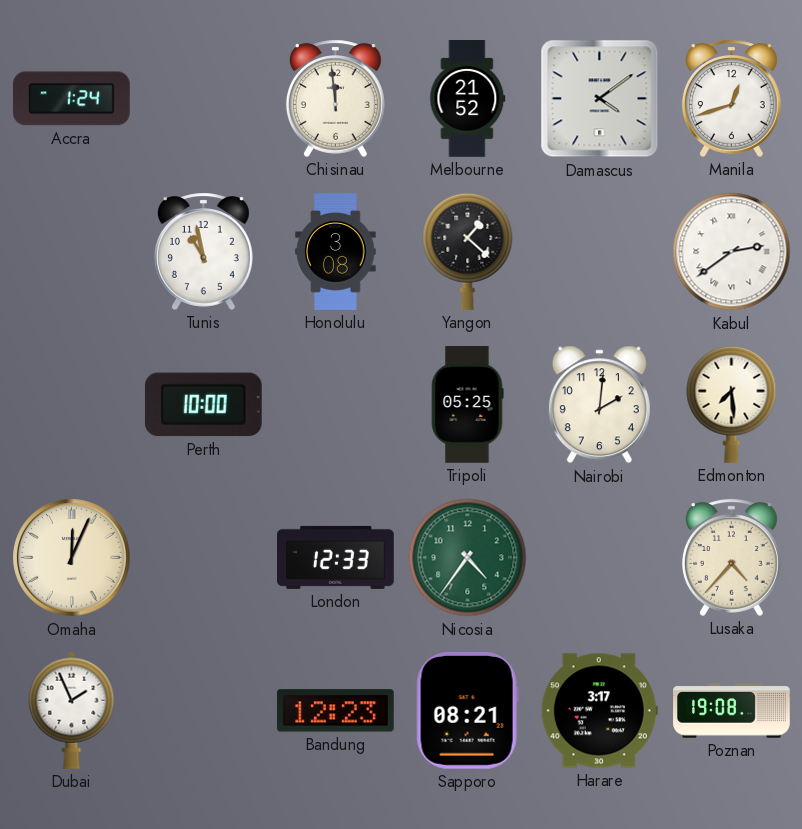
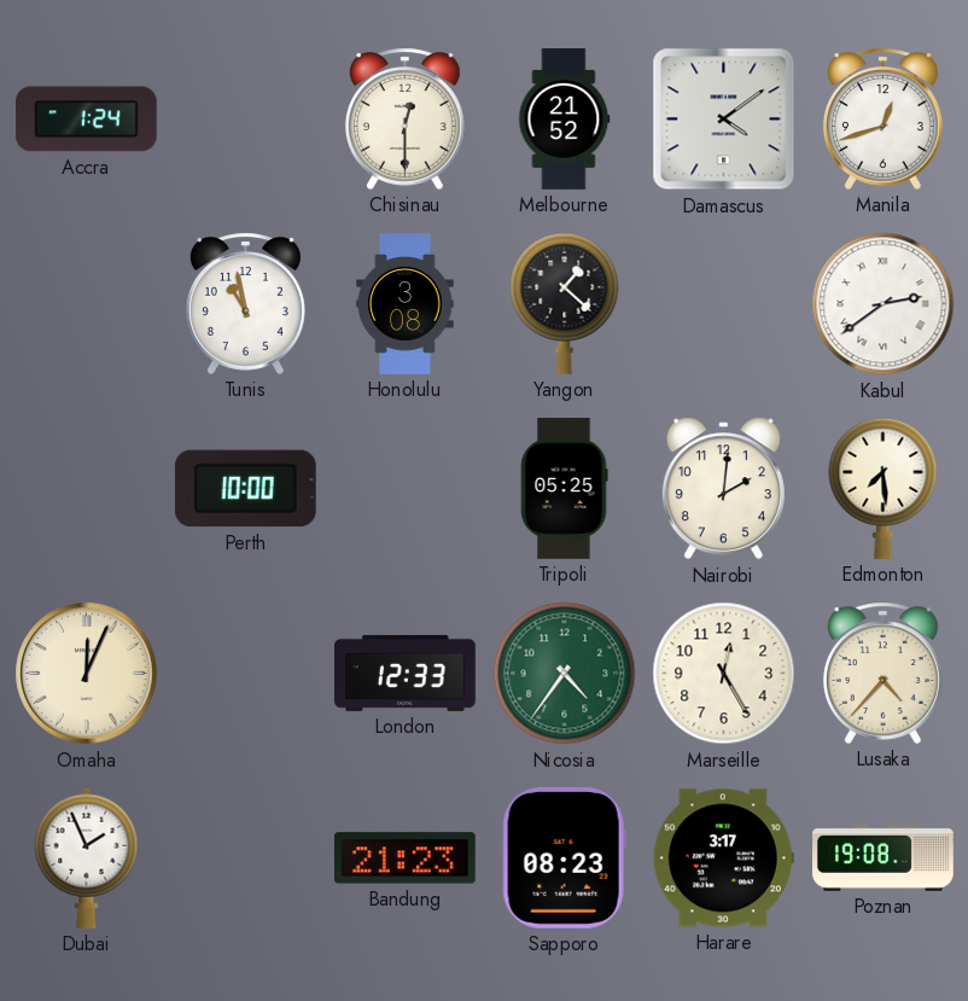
Chisinau: 11:59 -> 12:30
Marseille: none -> 12:25
Bandung: 12:23 -> 21:23
Sapporo: 08:21 -> 08:23
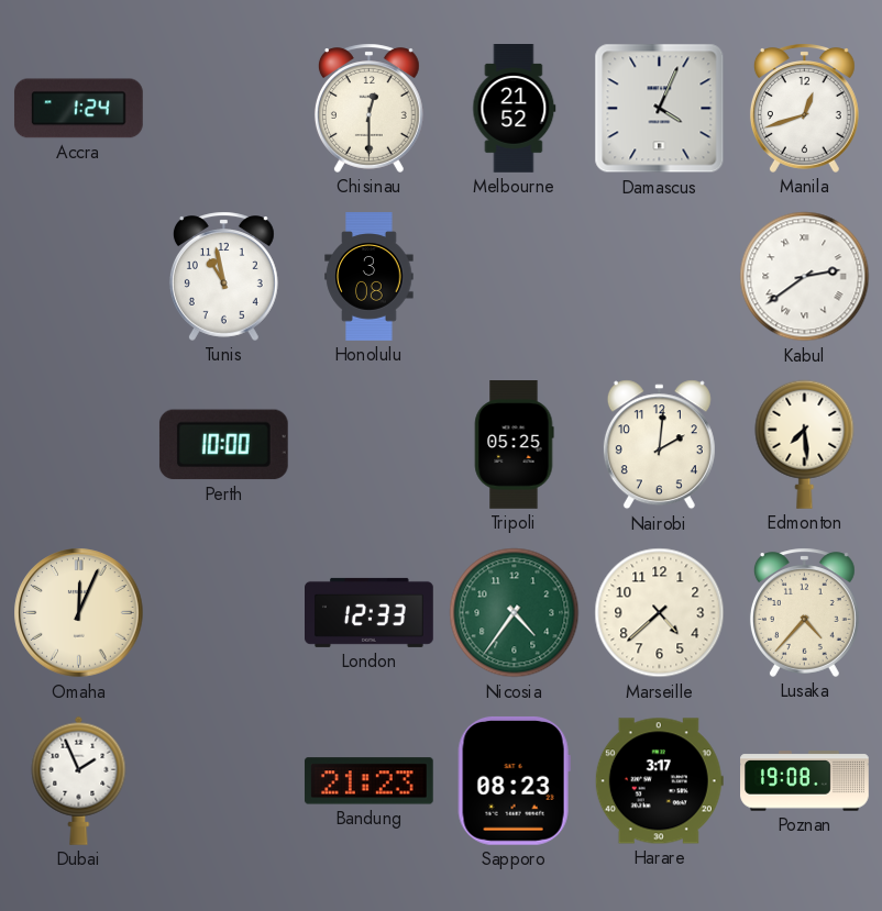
Damascus: 4:09 -> 4:04
Yangon: 1:22 -> none
Marseille: 12:25 -> 4:38
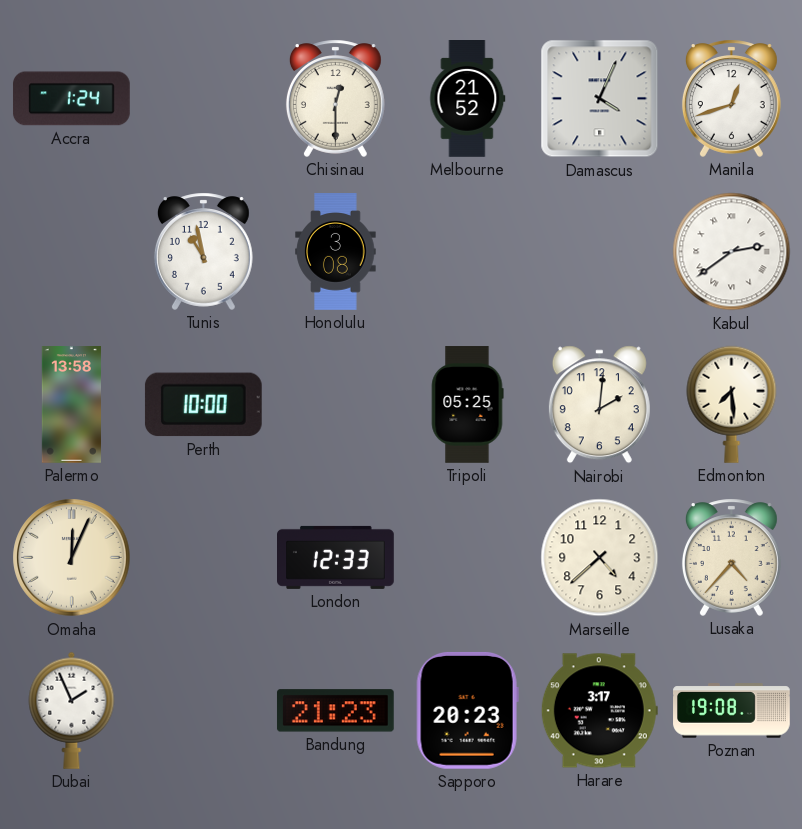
Palermo: none -> 13:58
Nicosia: 4:36 -> none
Sapporo: 08:23 -> 20:23
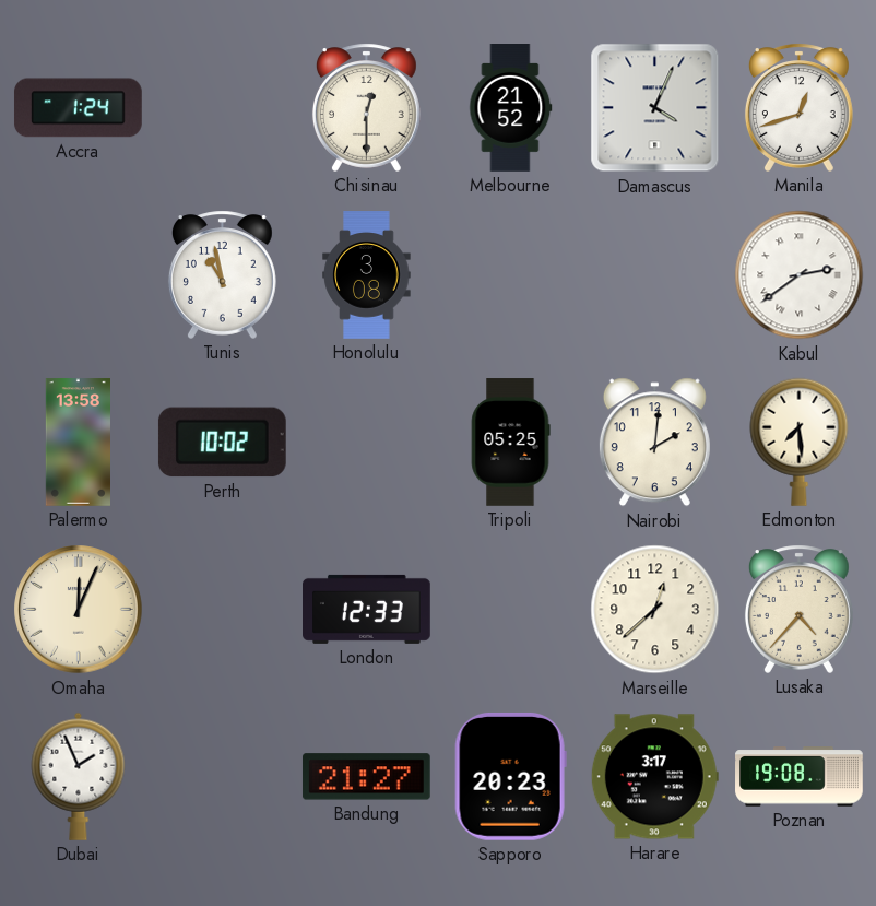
Perth: 10:00 -> 10:02
Marseille: 4:38 -> 12:38
Bandung: 21:23 -> 21:27
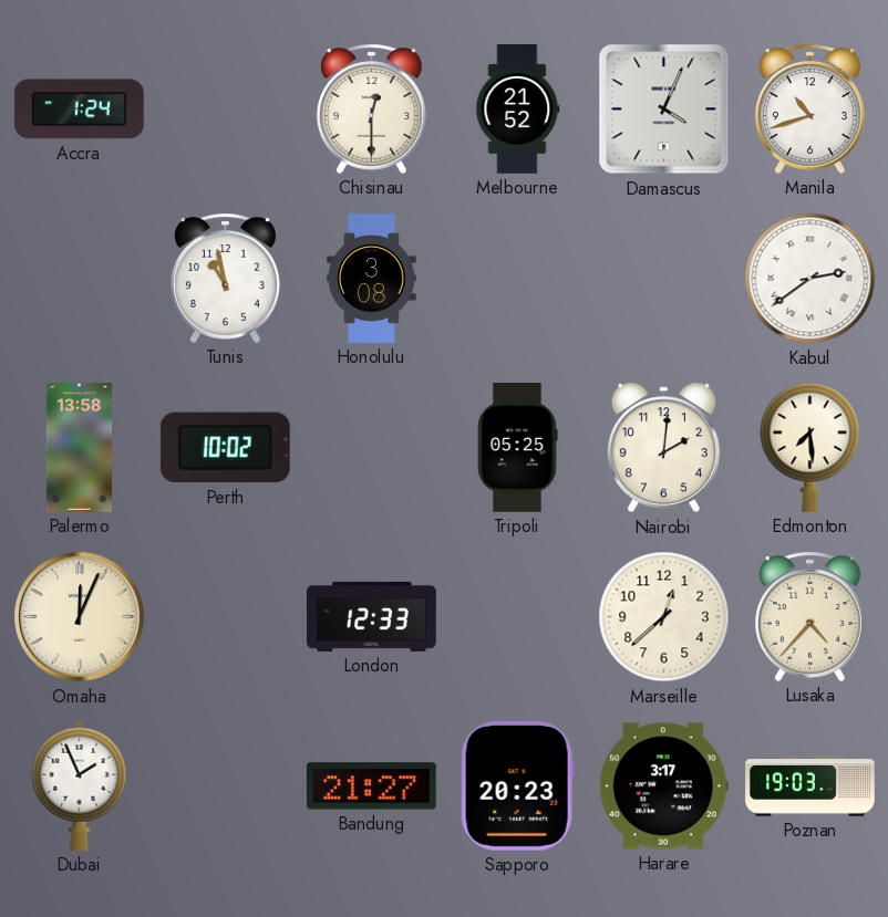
Manila: 12:42 -> 10:42
Poznan: 19:08 -> 19:03
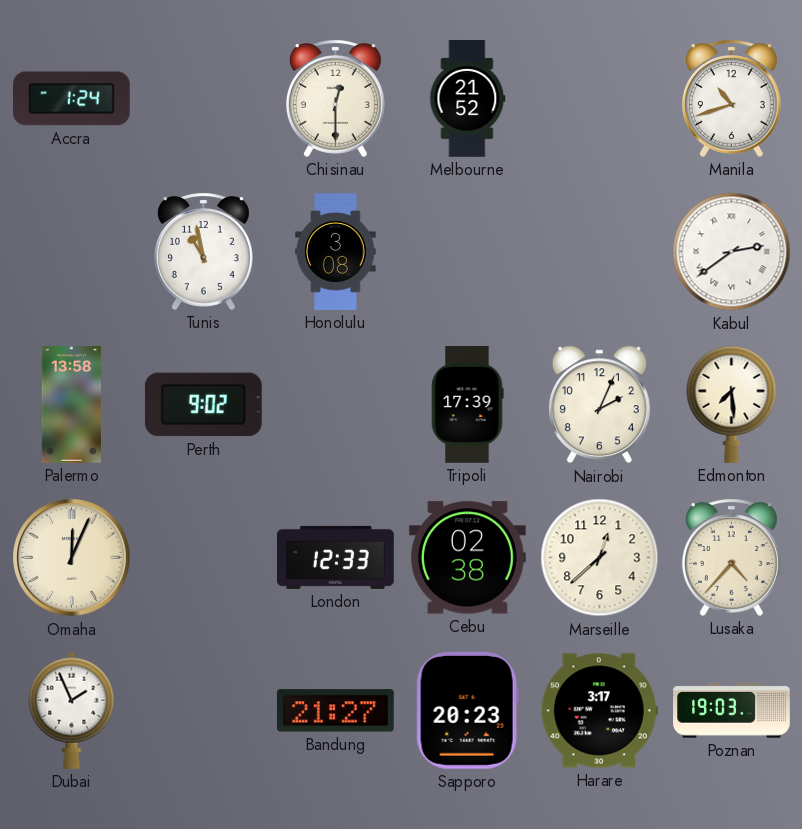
Damascus: 4:04 -> none
Perth: 10:02 -> 9:02
Tripoli: 05:25 -> 17:39
Nairobi: 2:01 -> 2:04
Cebu: none -> 02:38
